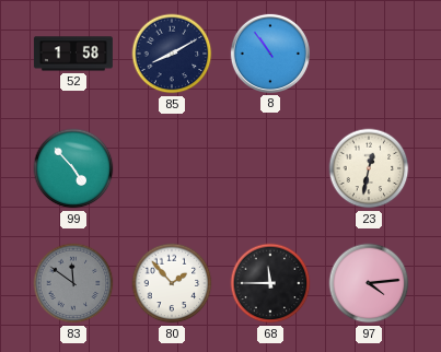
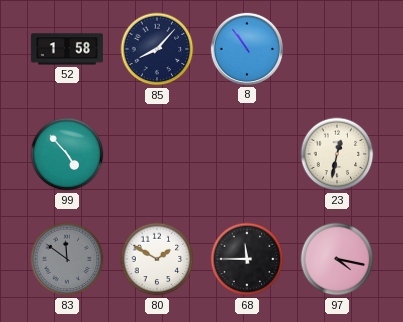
85: 8:10 -> 8:07
80: 1:53 -> 1:50
97: 4:14 -> 4:17
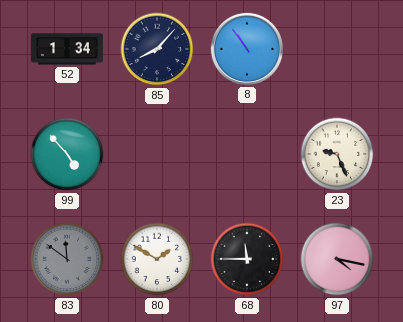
52: 1:58 -> 1:34
23: 12:32 -> 9:26
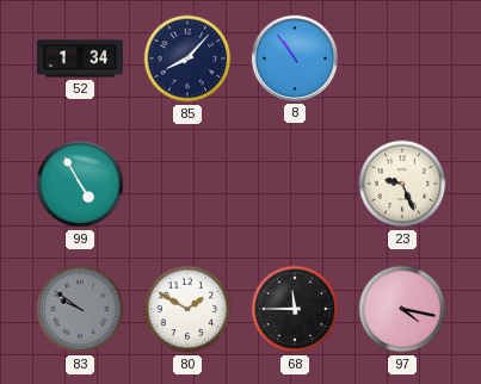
99: 4:53 -> 4:55
83: 11:51 -> 9:51
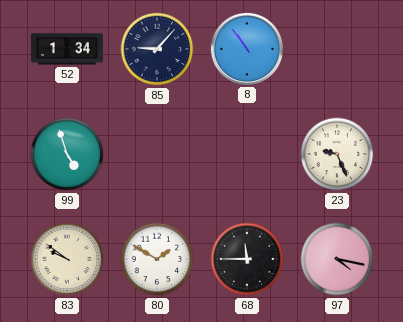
85: 8:07 -> 9:07
99: 4:55 -> 4:57
83 dial: grey -> cream
